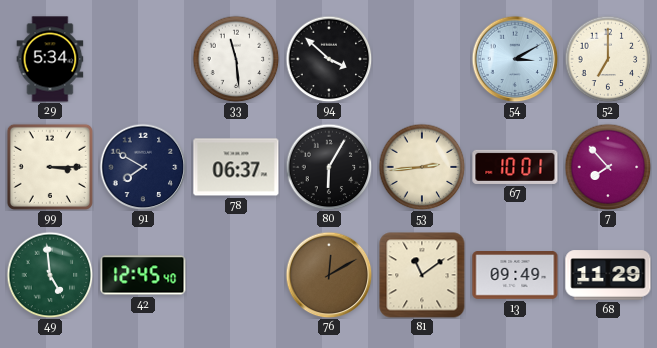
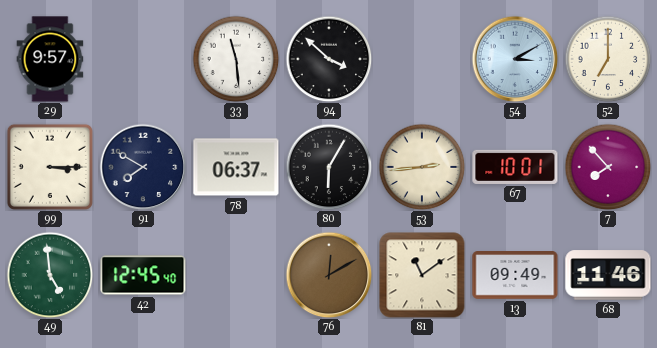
29: 5:34 -> 9:57
68: 11:29 -> 11:46
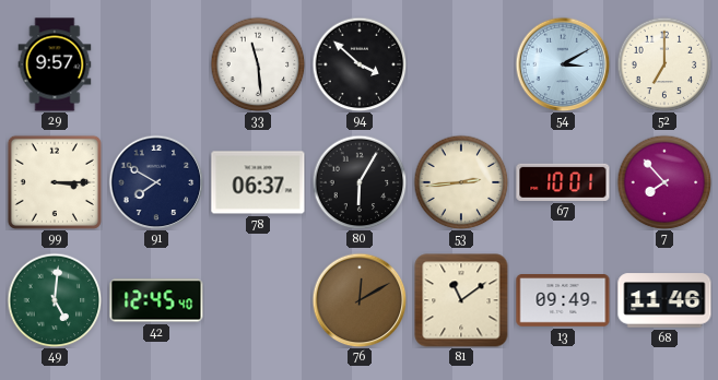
49: 4:59 -> 5:01
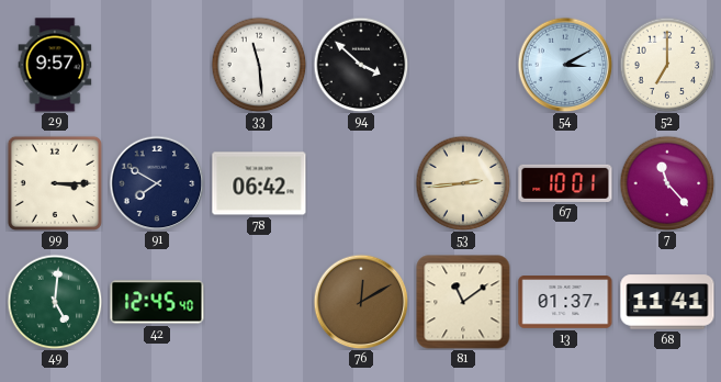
78: 06:37 -> 06:42
80: 6:05 -> none
7: 7:53 -> 11:23
13: 09:49 -> 01:37
68: 11:46 -> 11:41
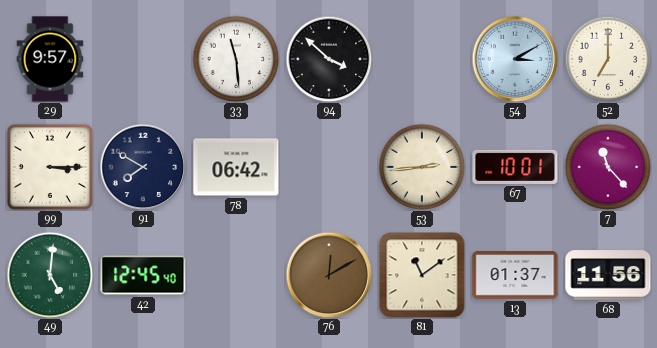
68: 11:41 -> 11:56
